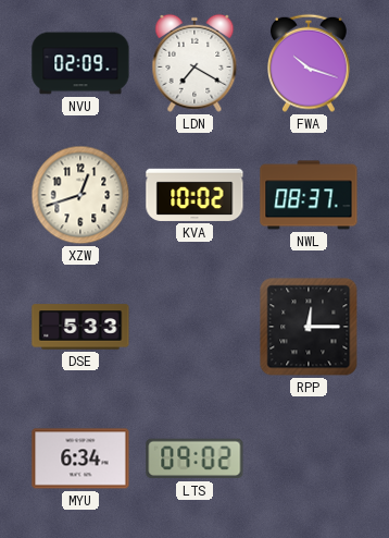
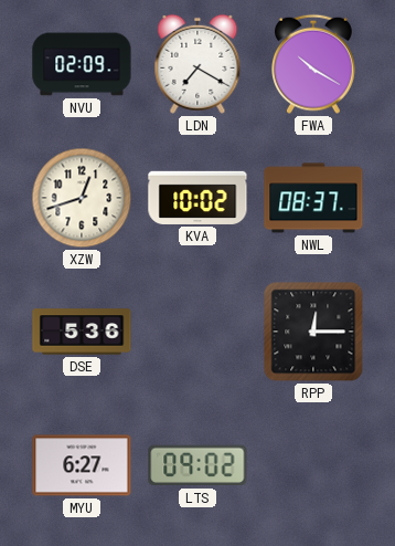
FWA: 10:18 -> 10:20
DSE: 5:33 -> 5:36
MYU: 6:34 -> 6:27
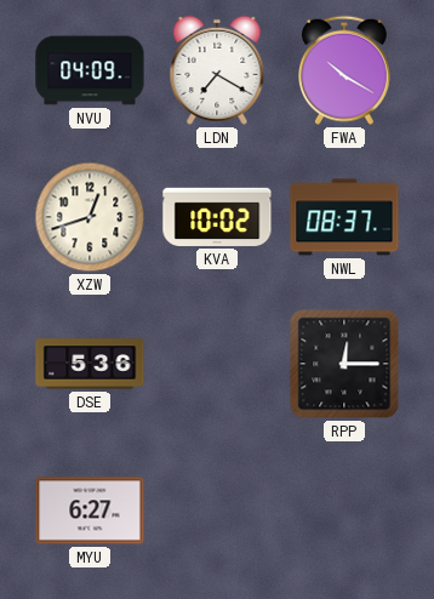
NVU: 02:09 -> 04:09
LTS: 09:02 -> none
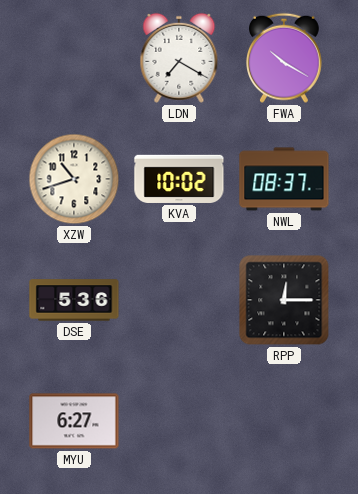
NVU: 04:09 -> none
XZW: 12:42 -> 10:42
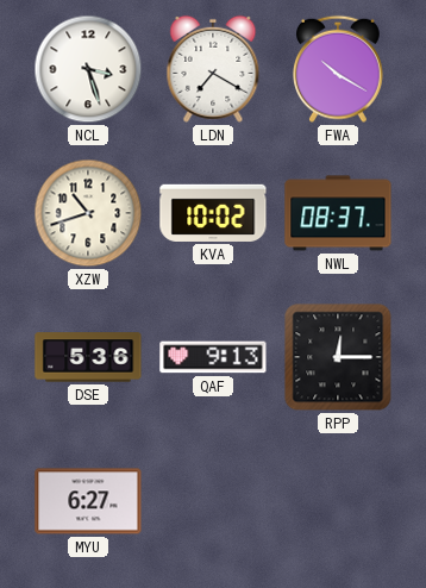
NCL: none -> 3:27
QAF: none -> 9:13
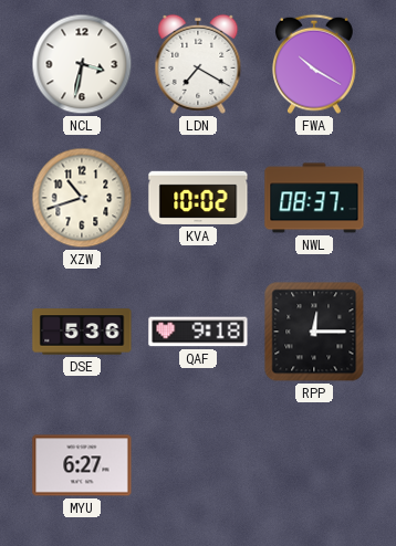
NCL: 3:27 -> 3:32
QAF: 9:13 -> 9:18
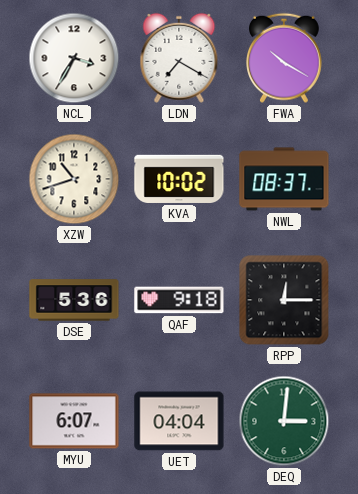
NCL: 3:32 -> 3:35
MYU: 6:27 -> 6:07
UET: none -> 04:04
DEQ: none -> 3:01
